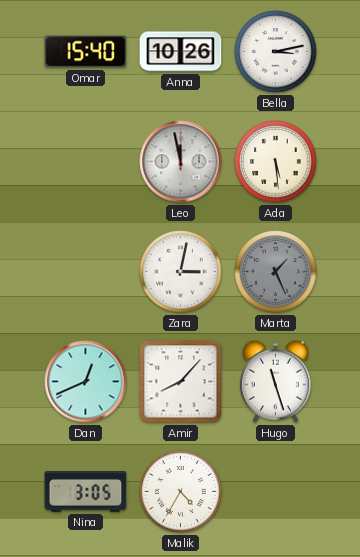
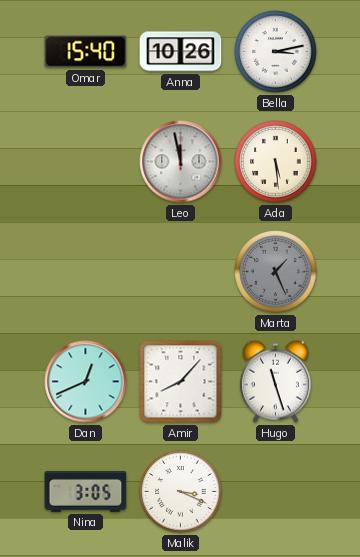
Zara: 3:02 -> none
Malik: 4:35 -> 3:19
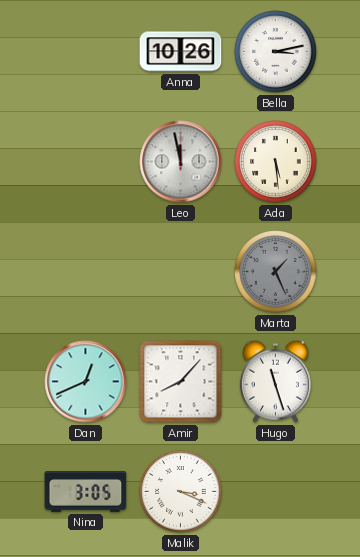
Omar: 15:40 -> none
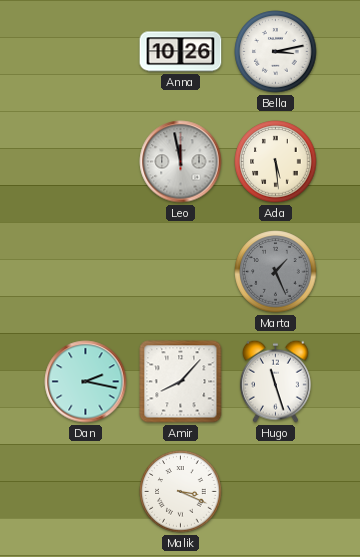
Dan: 12:41 -> 2:17
Nina: 3:05 -> none
